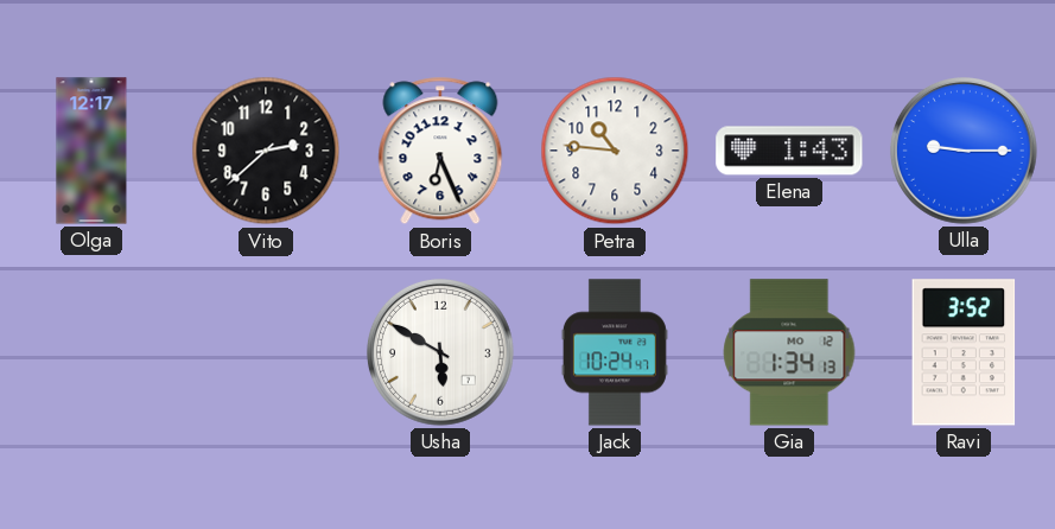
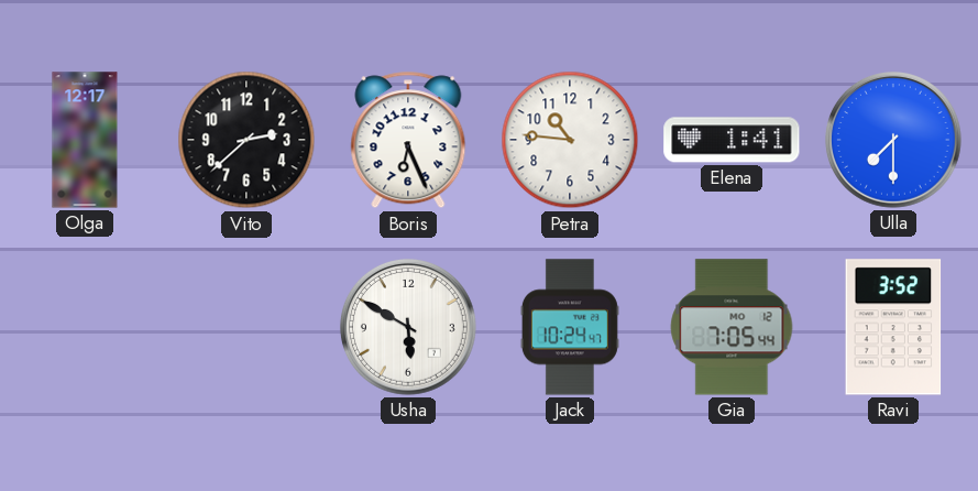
Elena: 1:43 -> 1:41
Ulla: 9:15 -> 7:30
Gia: 1:34 -> 7:05
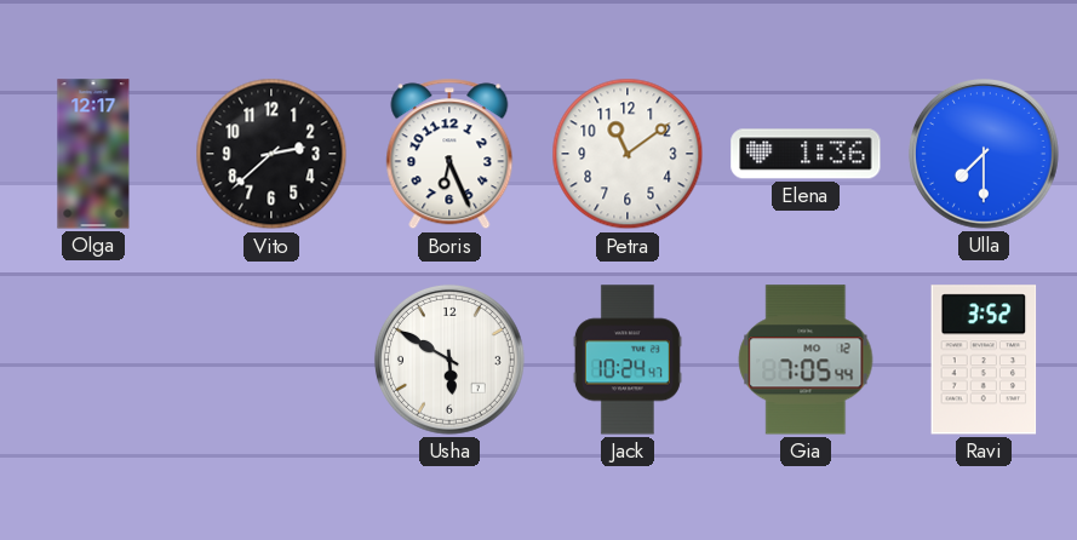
Petra: 10:46 -> 11:09
Elena: 1:41 -> 1:36
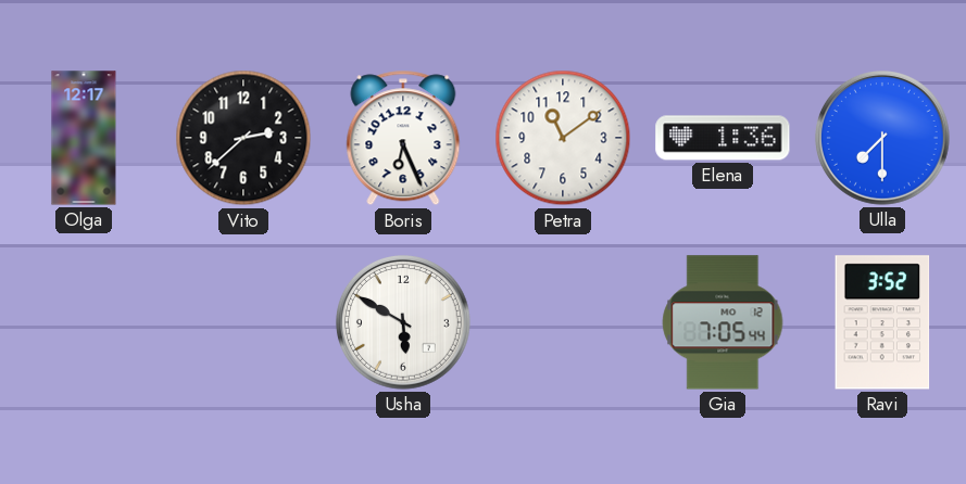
Jack: 10:24 -> none
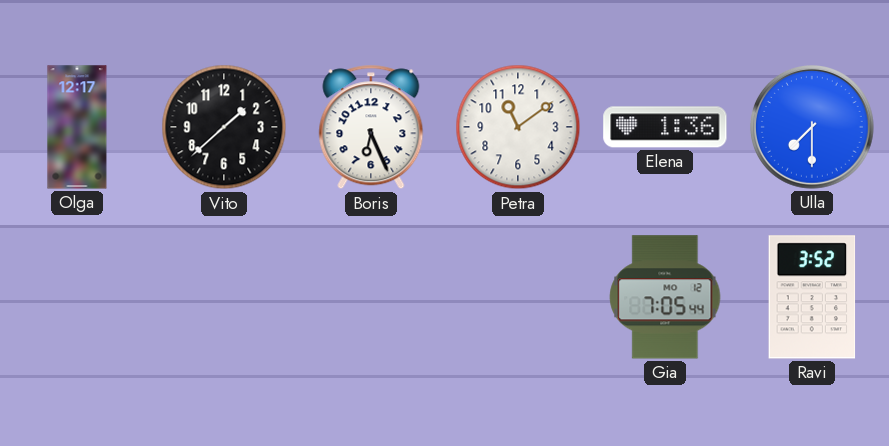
Vito: 2:38 -> 1:38
Usha: 5:50 -> none
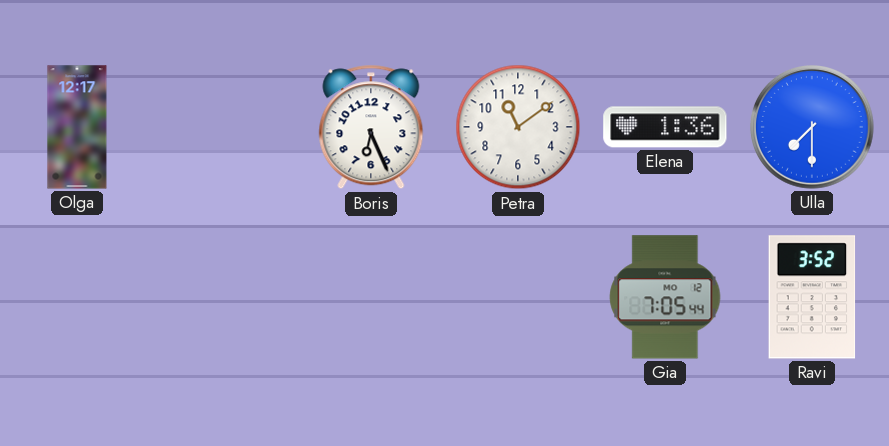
Vito: 1:38 -> none
